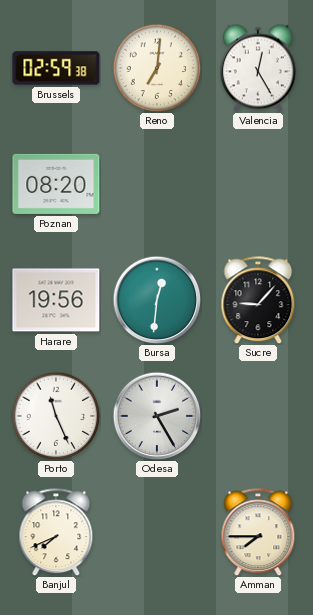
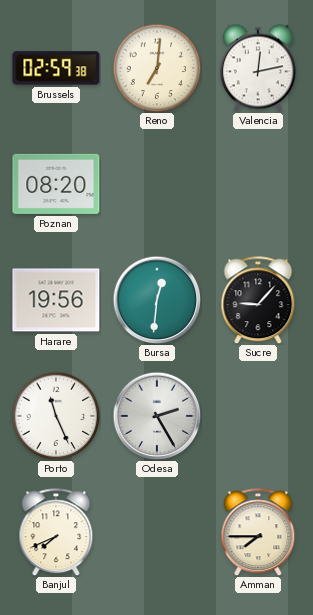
Valencia: 12:25 -> 12:13
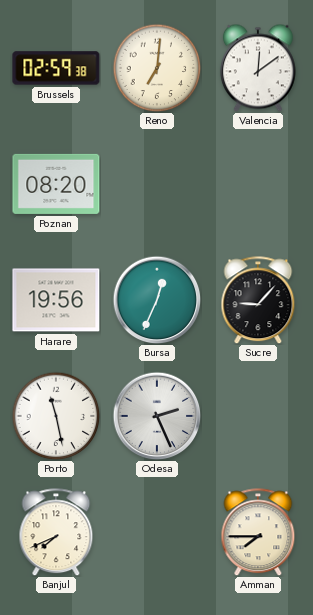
Valencia: 12:13 -> 12:09
Bursa: 12:31 -> 12:34
Porto: 11:26 -> 11:28
Odesa: 2:25 -> 2:26
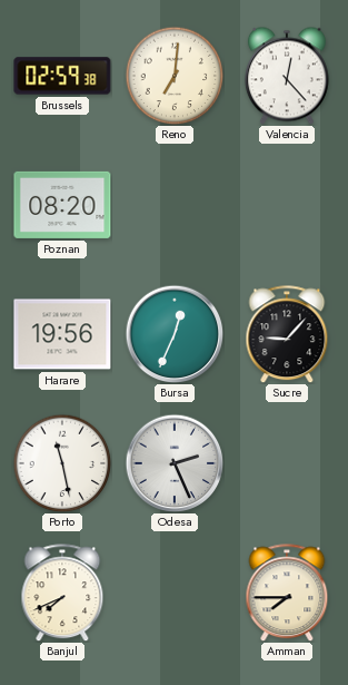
Valencia: 12:09 -> 12:23
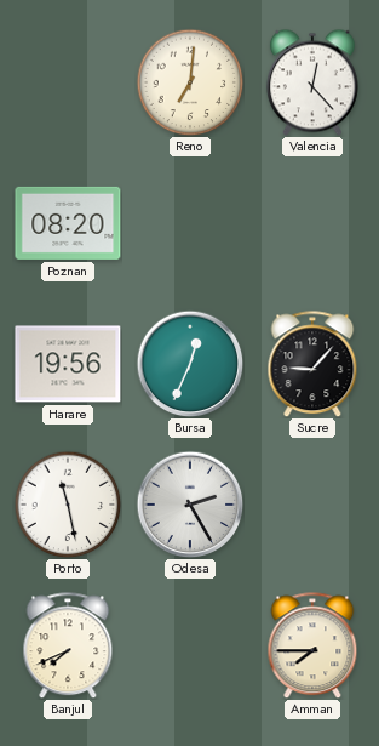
Brussels: 02:59 -> none
Odesa: 2:26 -> 2:25
